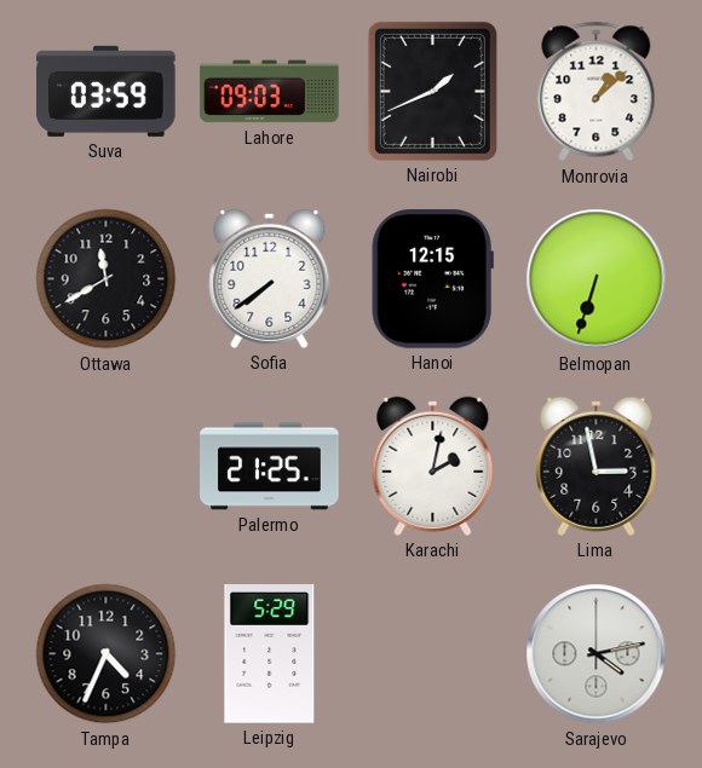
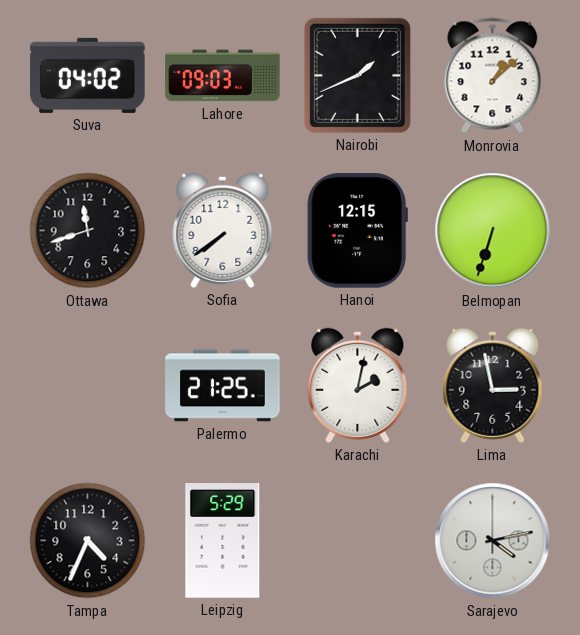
Suva: 03:59 -> 04:02
Ottawa: 11:40 -> 11:42
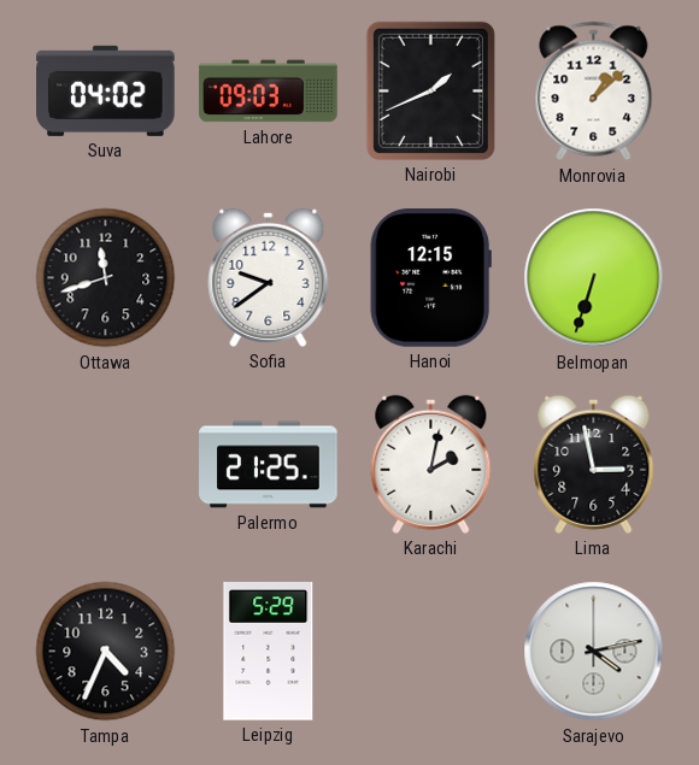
Sofia: 7:39 -> 9:39
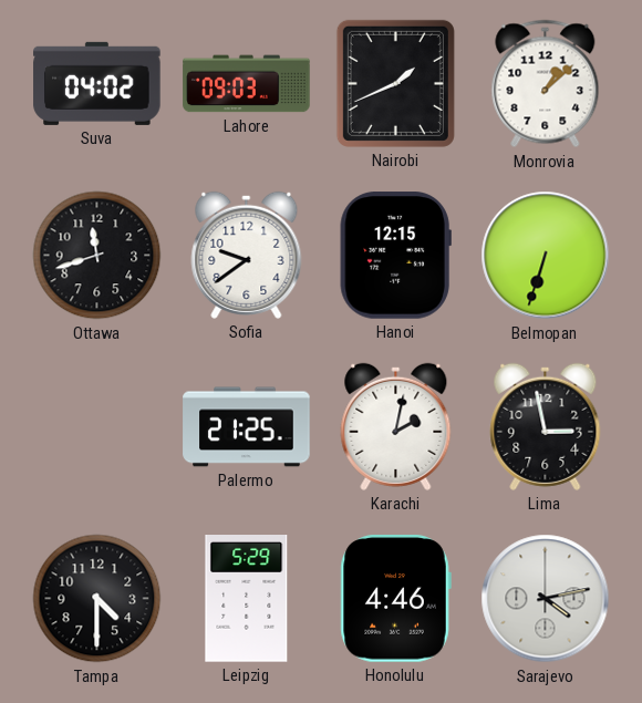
Tampa: 4:34 -> 4:30
Honolulu: none -> 4:46
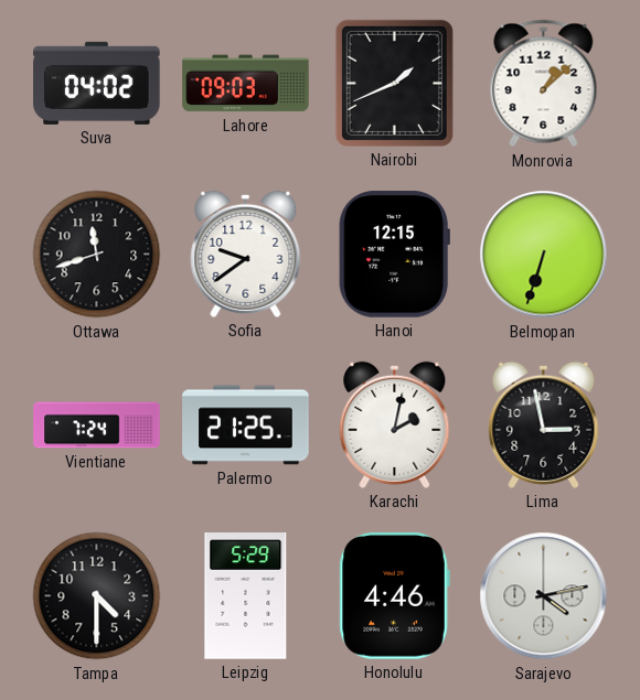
Vientiane: none -> 7:24
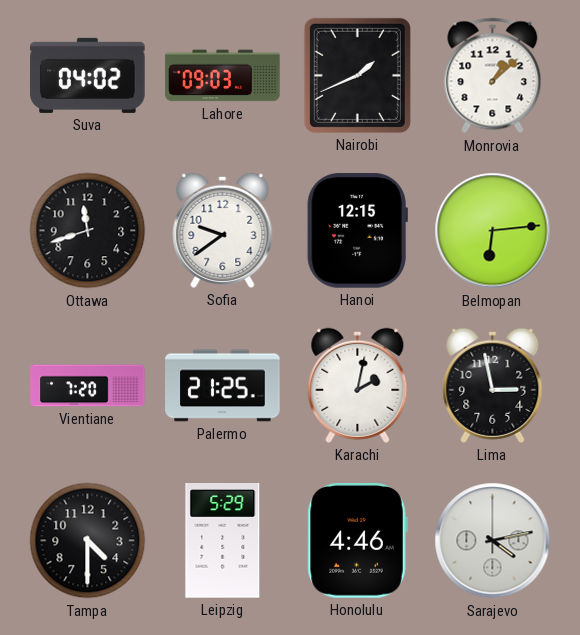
Belmopan: 6:33 -> 6:14
Vientiane: 7:24 -> 7:20
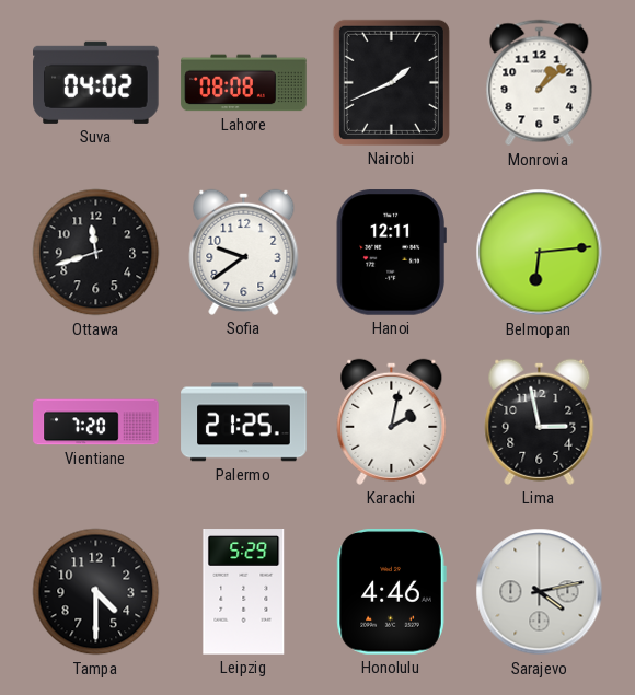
Lahore: 09:03 -> 08:08
Hanoi: 12:15 -> 12:11
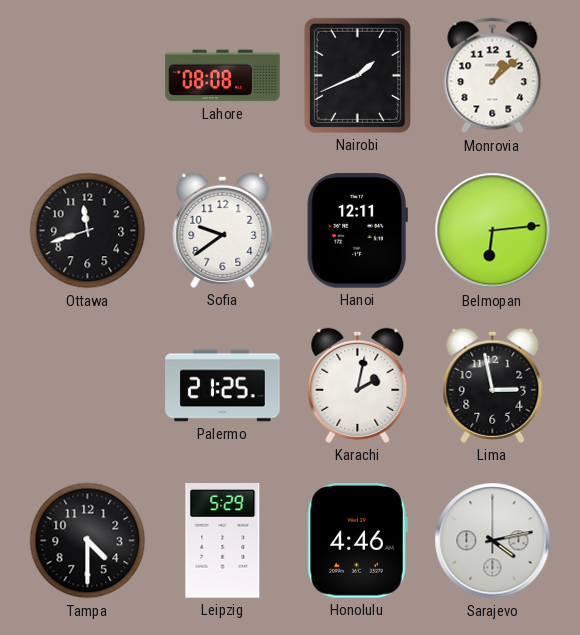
Suva: 04:02 -> none
Vientiane: 7:20 -> none
